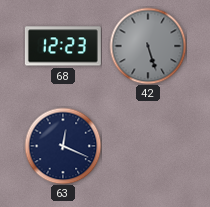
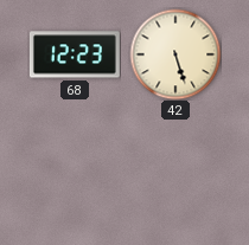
42 dial: grey -> cream
63: 12:19 -> none
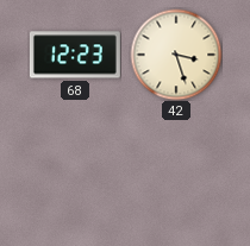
42: 5:27 -> 3:27
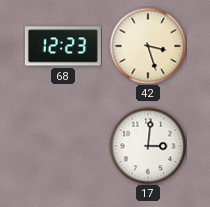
17: none -> 3:01
